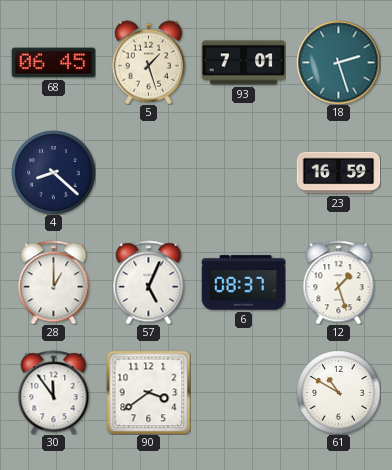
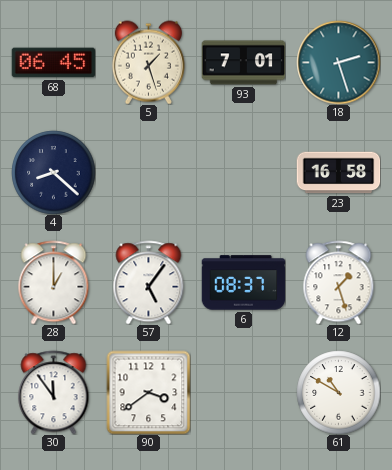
23: 16:59 -> 16:58
57: 5:04 -> 5:06
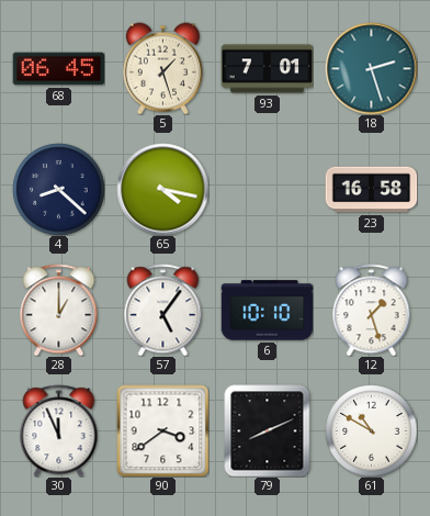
65: none -> 4:17
6: 08:37 -> 10:10
30: 11:54 -> 11:56
79: none -> 8:11
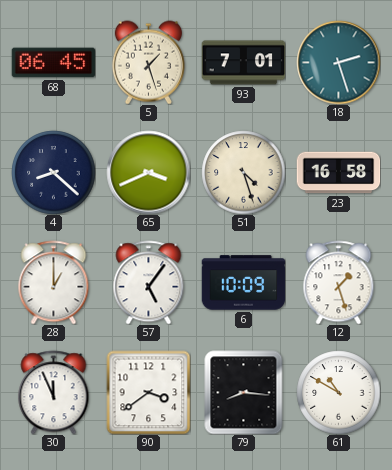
65: 4:17 -> 3:41
51: none -> 4:27
6: 10:10 -> 10:09
79: 8:11 -> 8:16
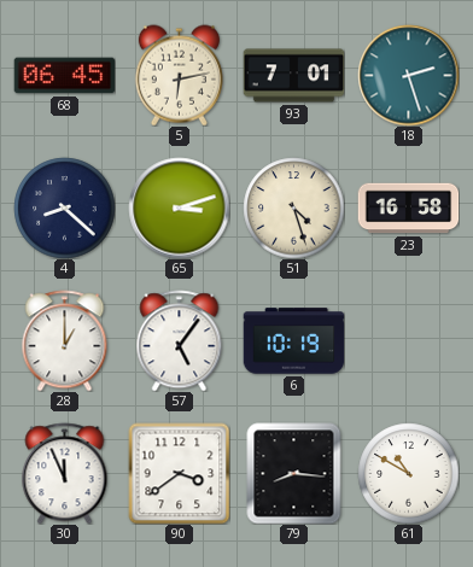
5: 1:27 -> 6:13
65: 3:41 -> 3:12
6: 10:09 -> 10:19
12: 1:27 -> none
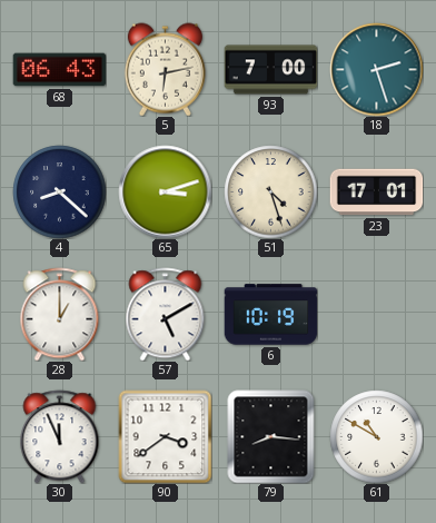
68: 06:45 -> 06:43
93: 7:01 -> 7:00
23: 16:58 -> 17:01
57: 5:06 -> 5:10
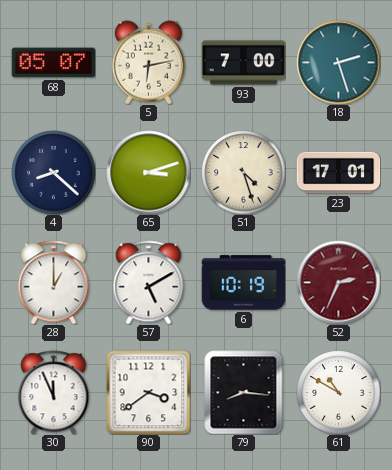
68: 06:43 -> 05:07
52: none -> 2:34
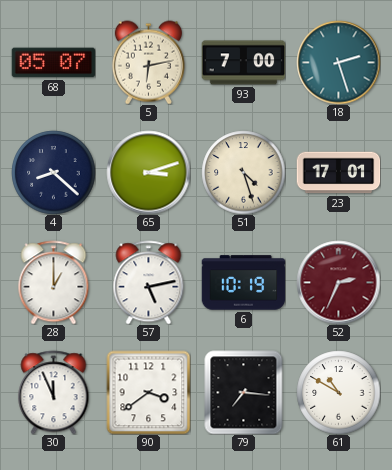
57: 5:10 -> 5:13
79: 8:16 -> 7:16
